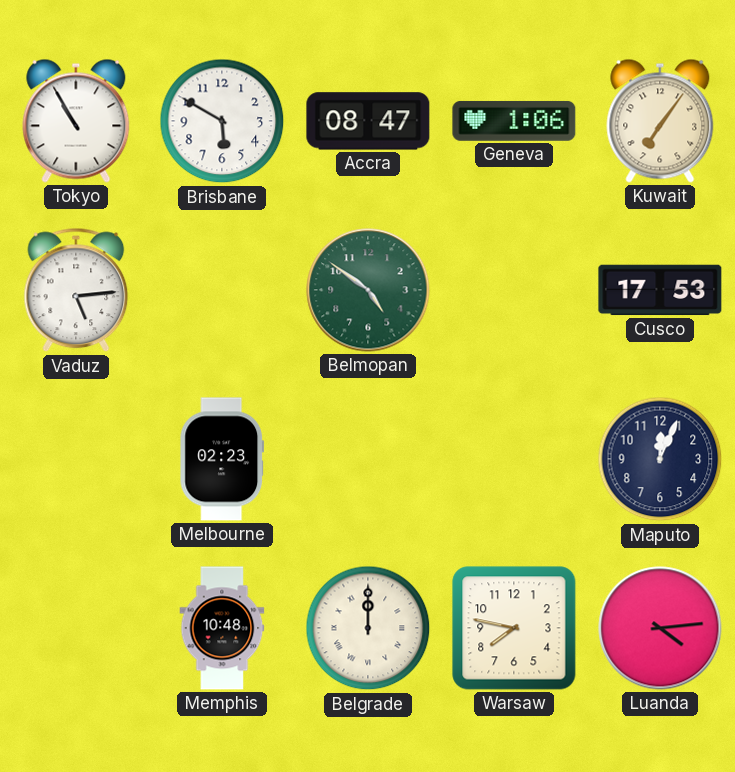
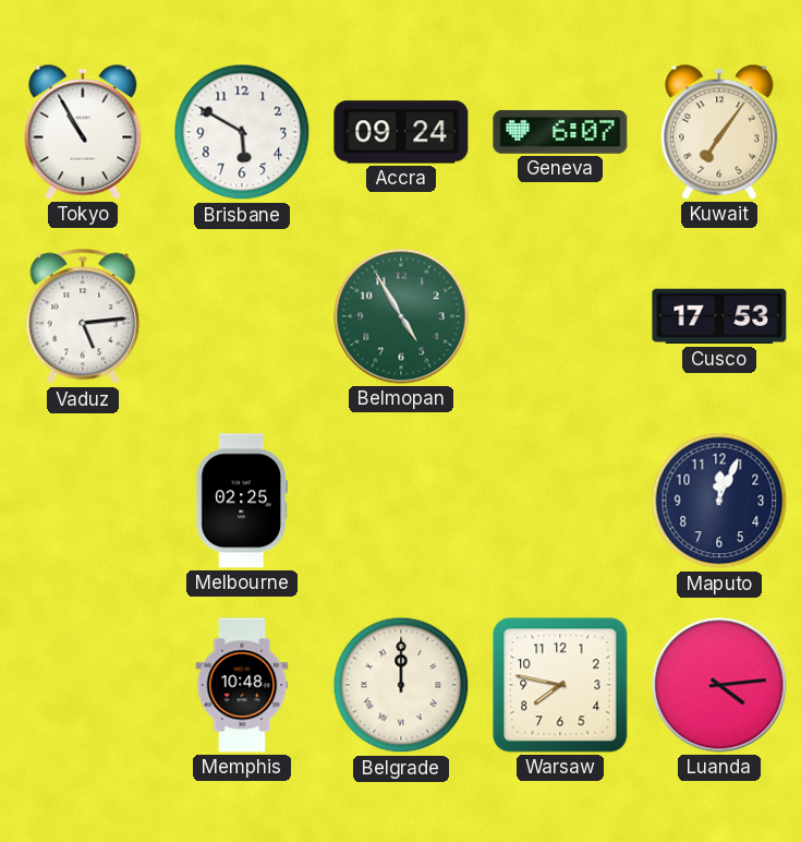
Accra: 08:47 -> 09:24
Geneva: 1:06 -> 6:07
Belmopan: 4:51 -> 4:55
Melbourne: 02:23 -> 02:25
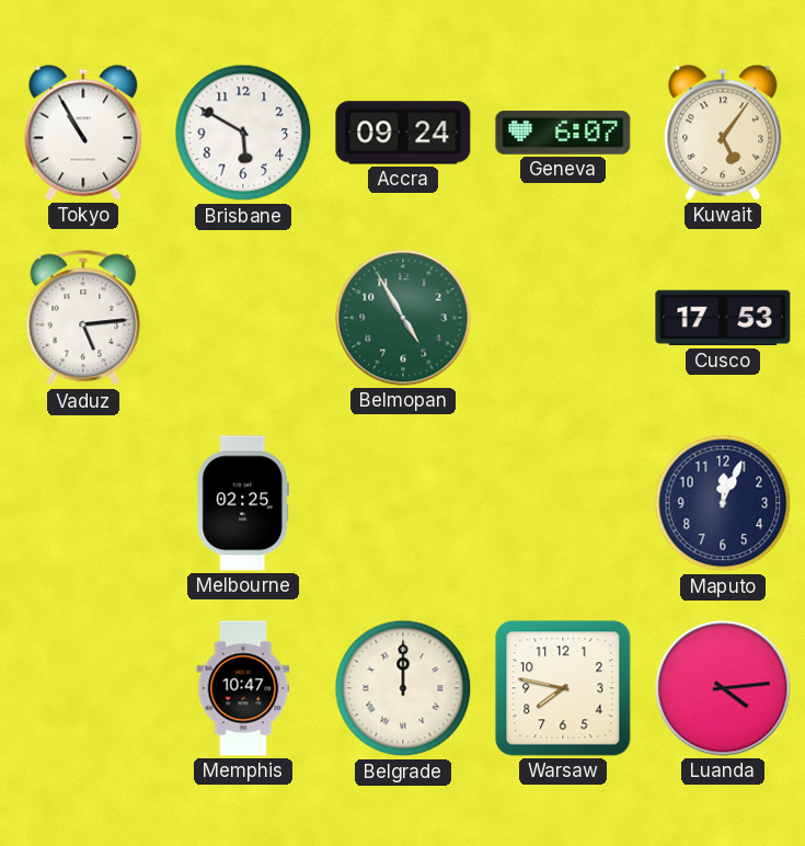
Kuwait: 7:06 -> 5:06
Memphis: 10:48 -> 10:47
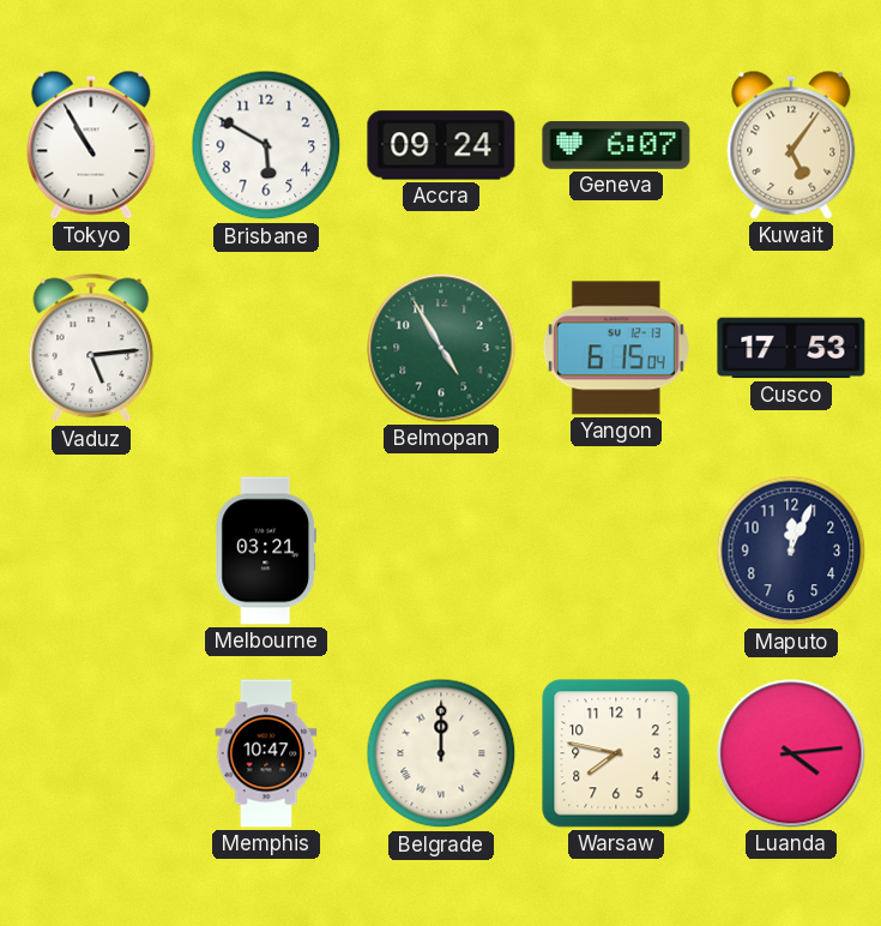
Yangon: none -> 6:15
Melbourne: 02:25 -> 03:21
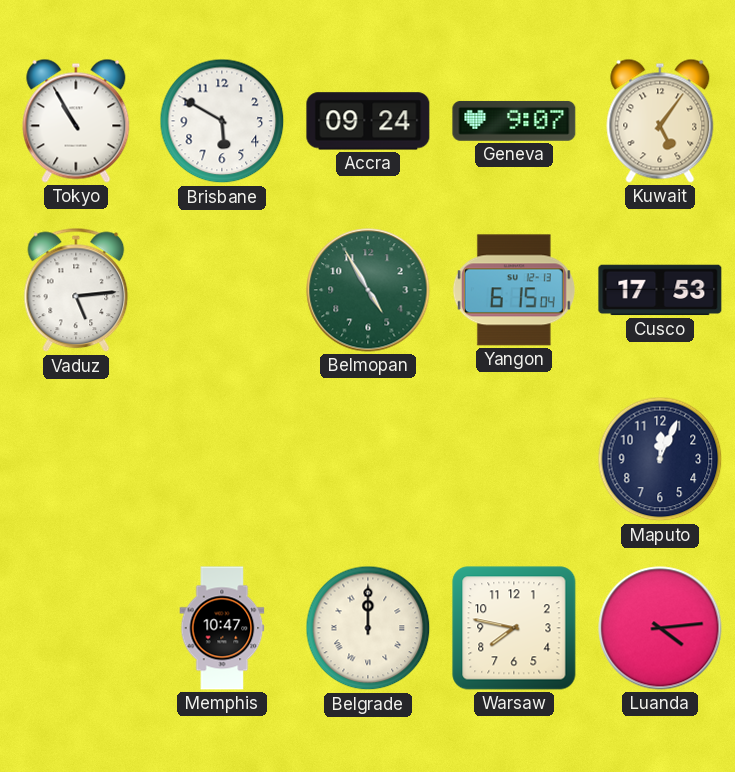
Geneva: 6:07 -> 9:07
Melbourne: 03:21 -> none
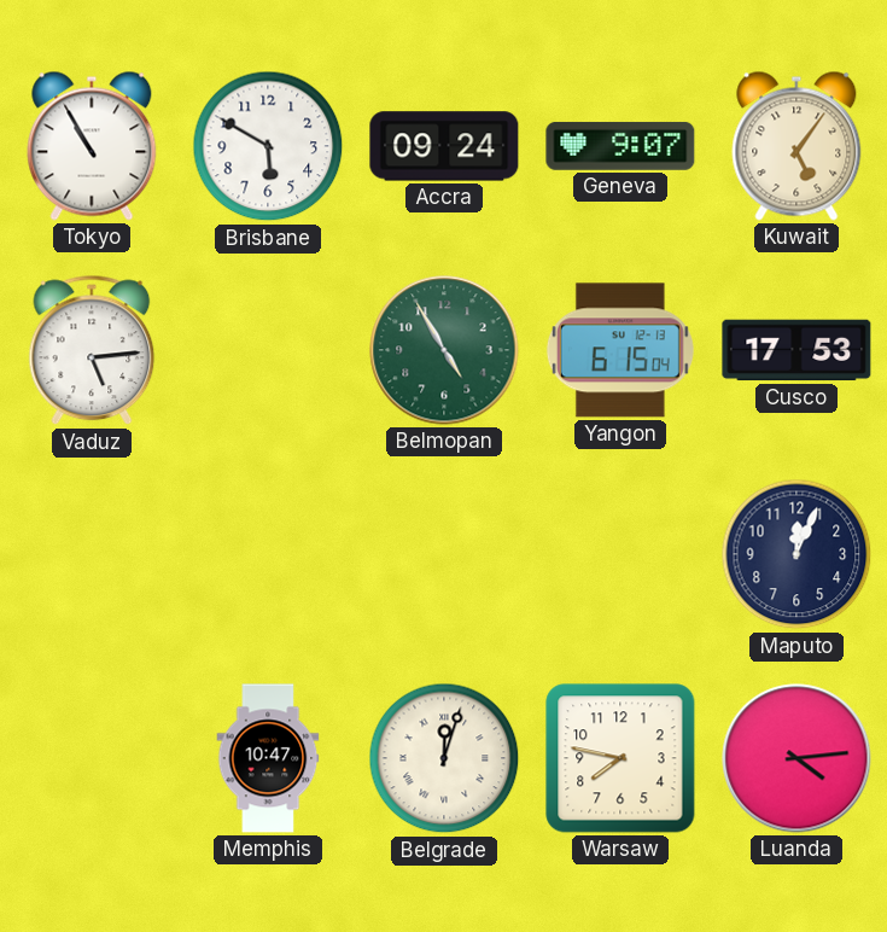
Belgrade: 12:00 -> 12:03
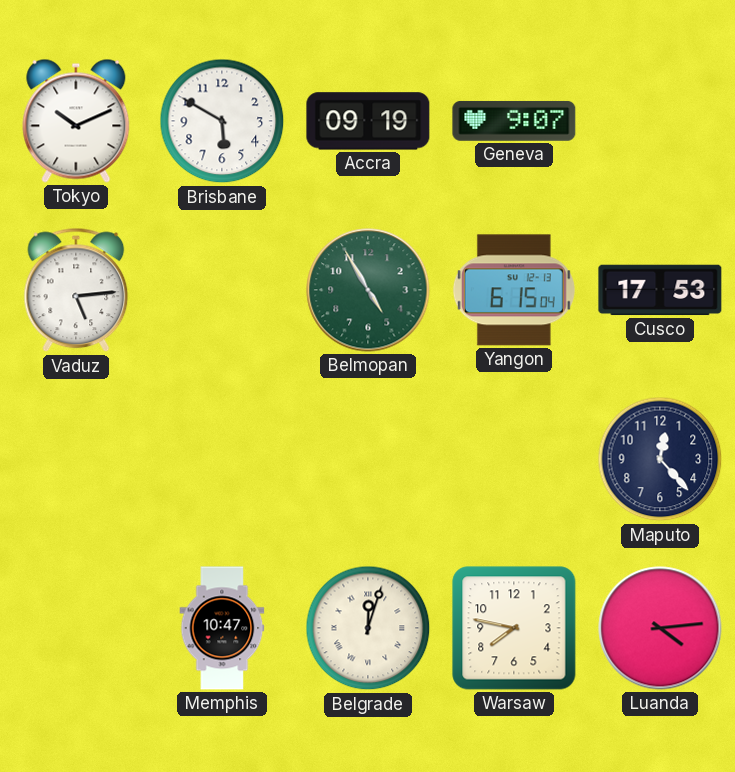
Tokyo: 10:55 -> 10:11
Accra: 09:24 -> 09:19
Kuwait: 5:06 -> none
Maputo: 12:04 -> 12:23
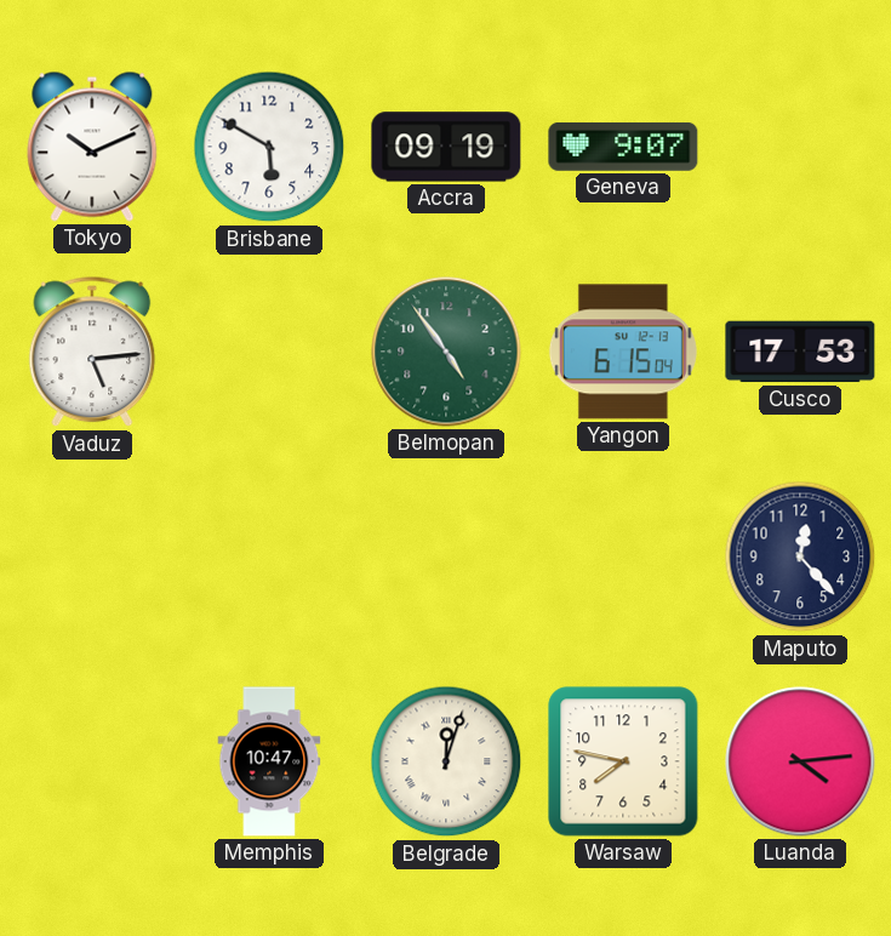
Belmopan: 4:55 -> 4:54
